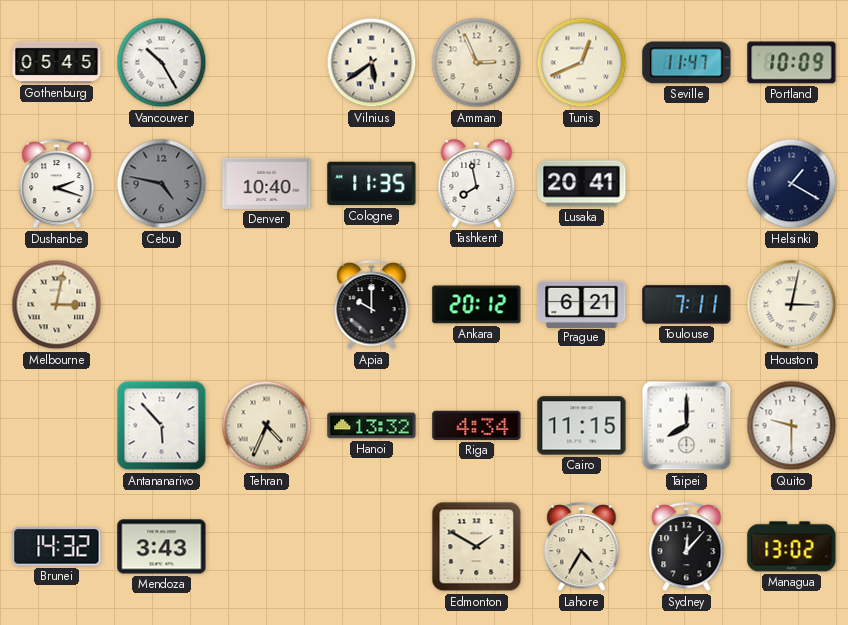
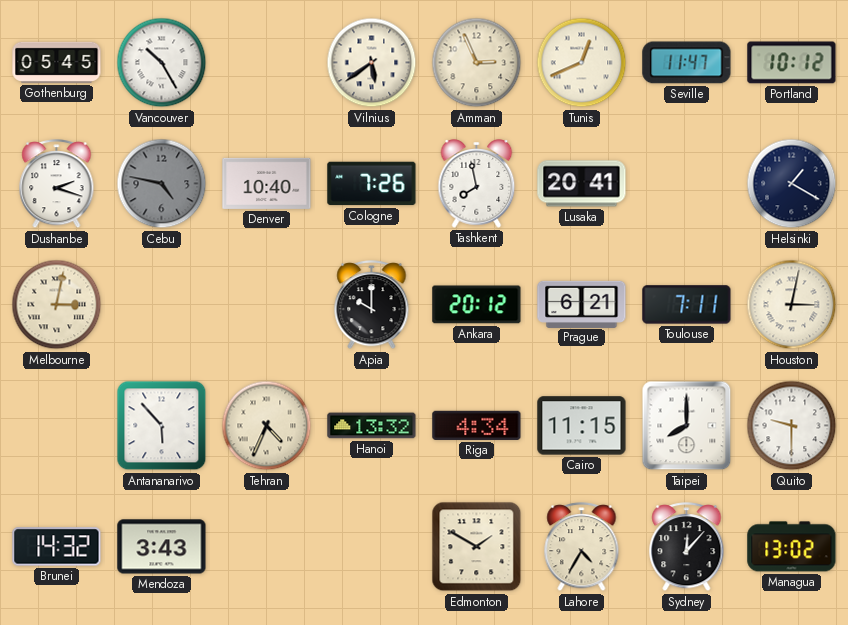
Portland: 10:09 -> 10:12
Cologne: 11:35 -> 7:26
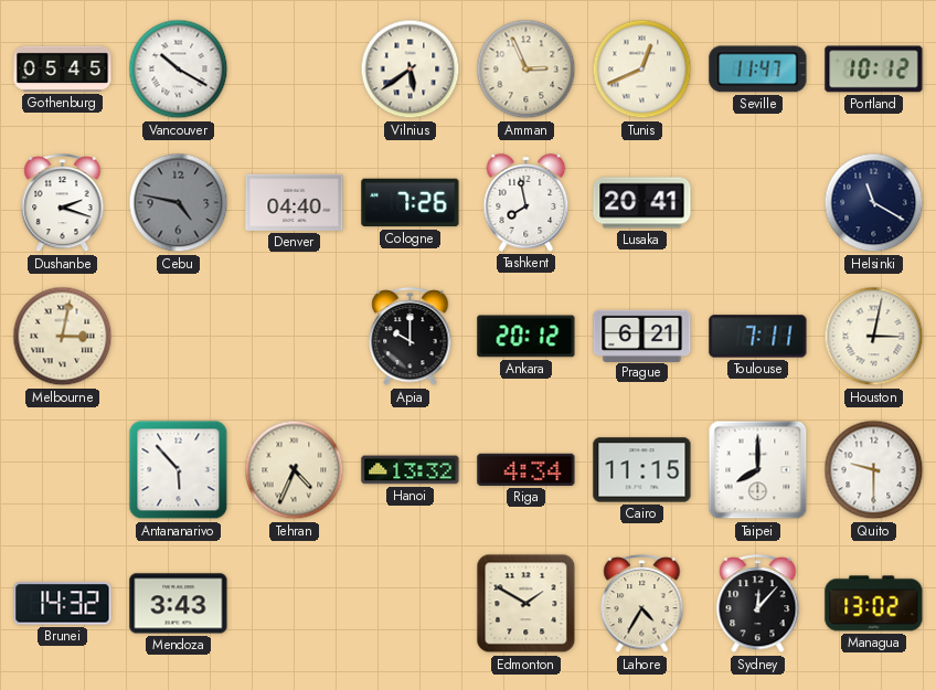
Vancouver: 10:25 -> 10:20
Denver: 10:40 -> 04:40
Helsinki: 1:20 -> 11:20
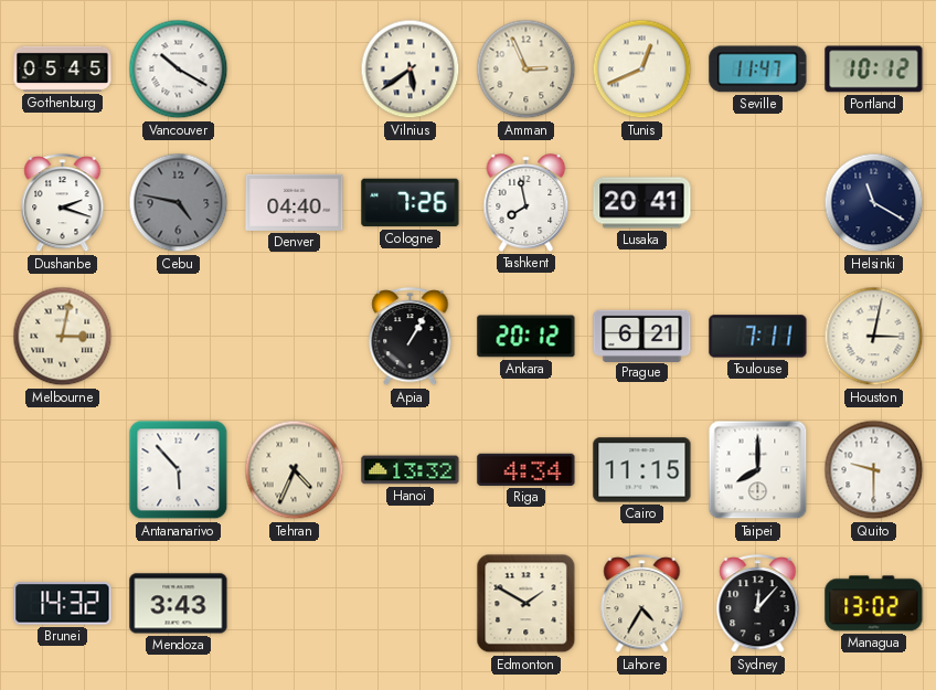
Apia: 10:00 -> 1:05
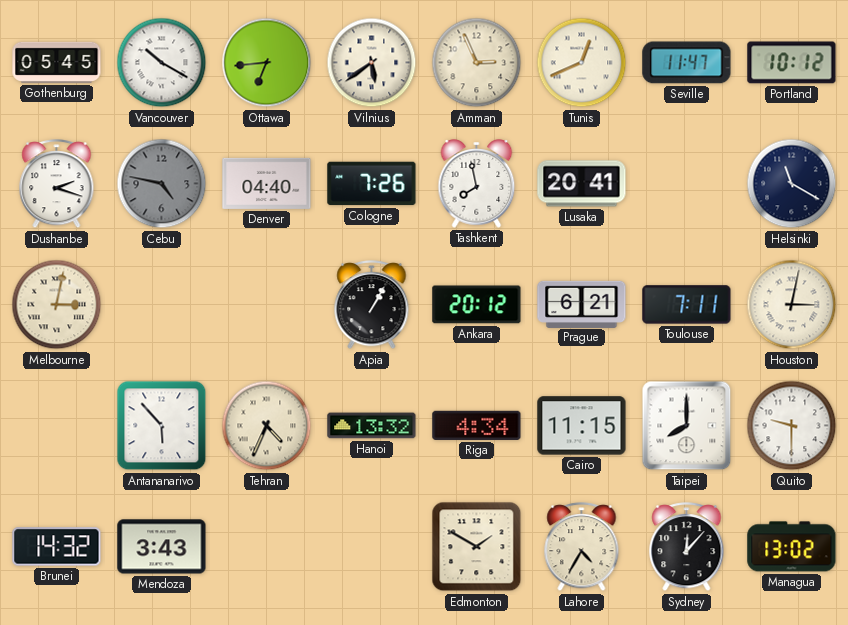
Ottawa: none -> 6:44
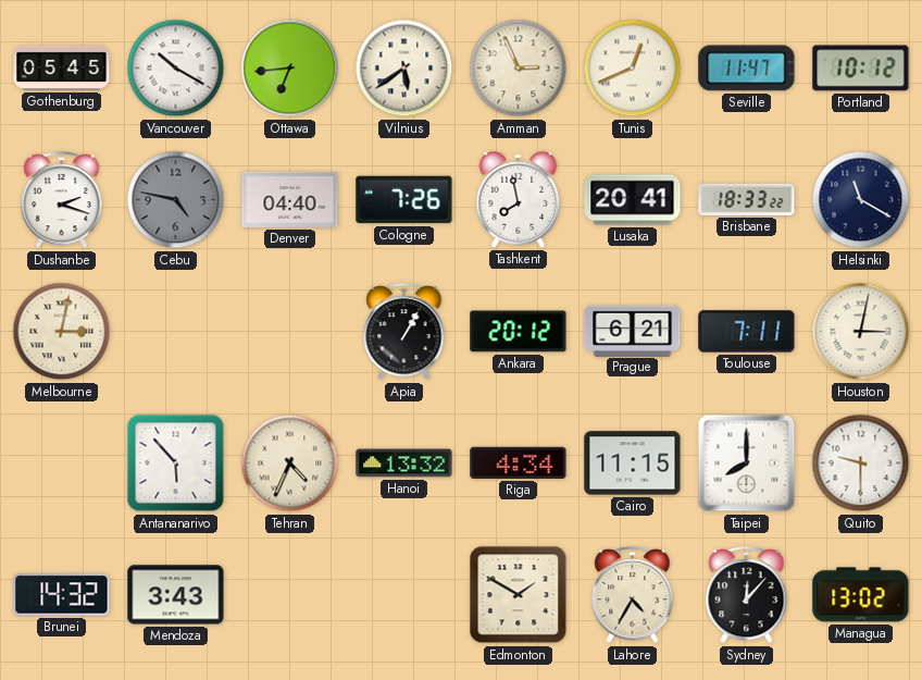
Brisbane: none -> 18:33
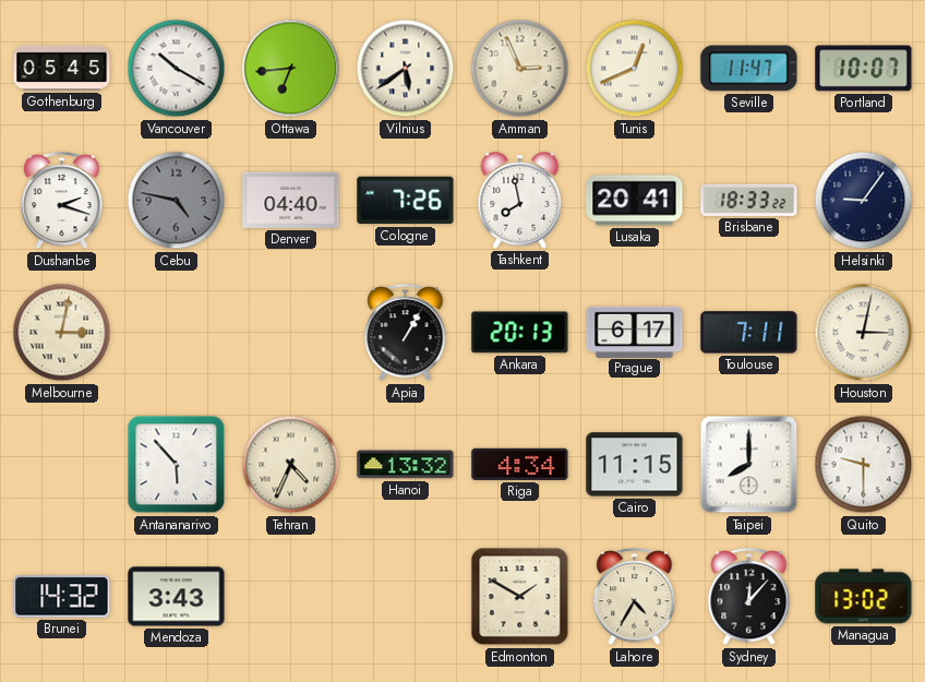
Portland: 10:12 -> 10:07
Helsinki: 11:20 -> 9:06
Ankara: 20:12 -> 20:13
Prague: 6:21 -> 6:17
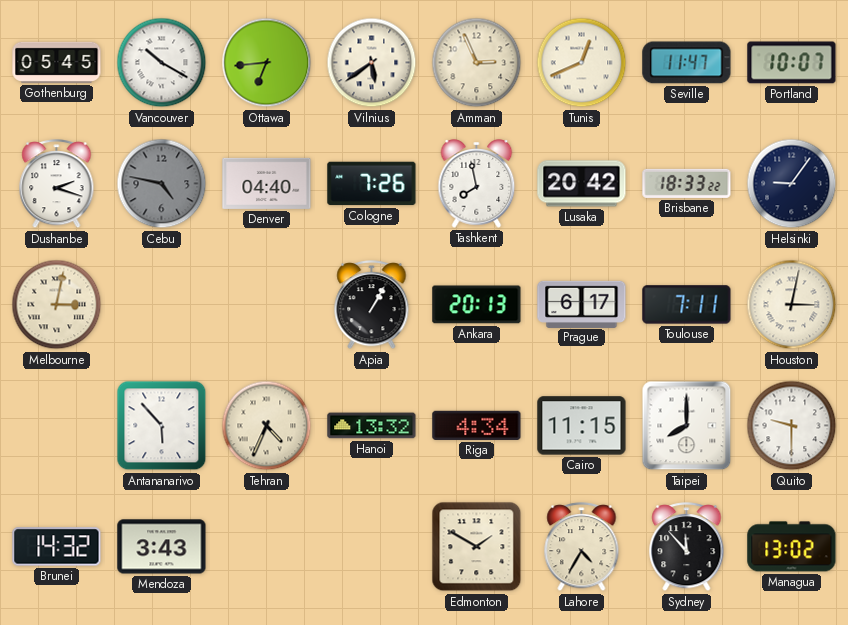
Lusaka: 20:41 -> 20:42
Sydney: 12:07 -> 11:53
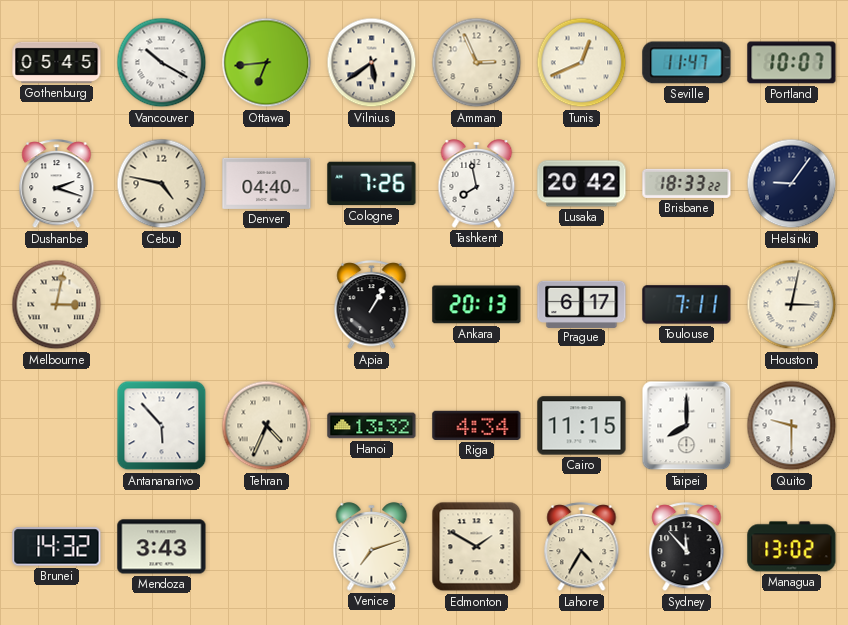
Cebu dial: grey -> cream
Venice: none -> 7:12
